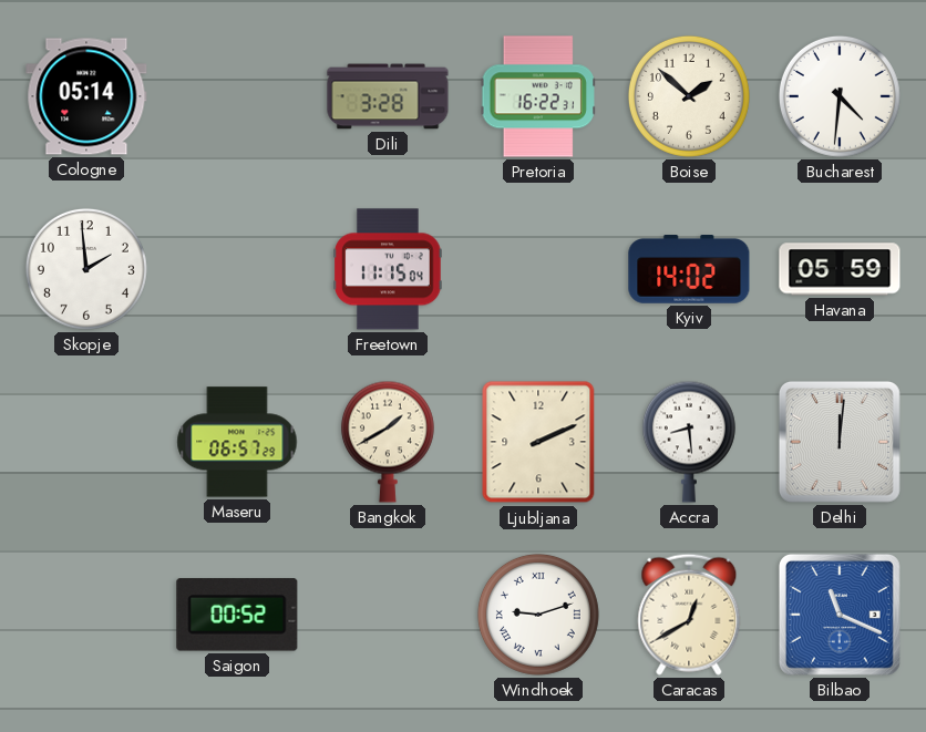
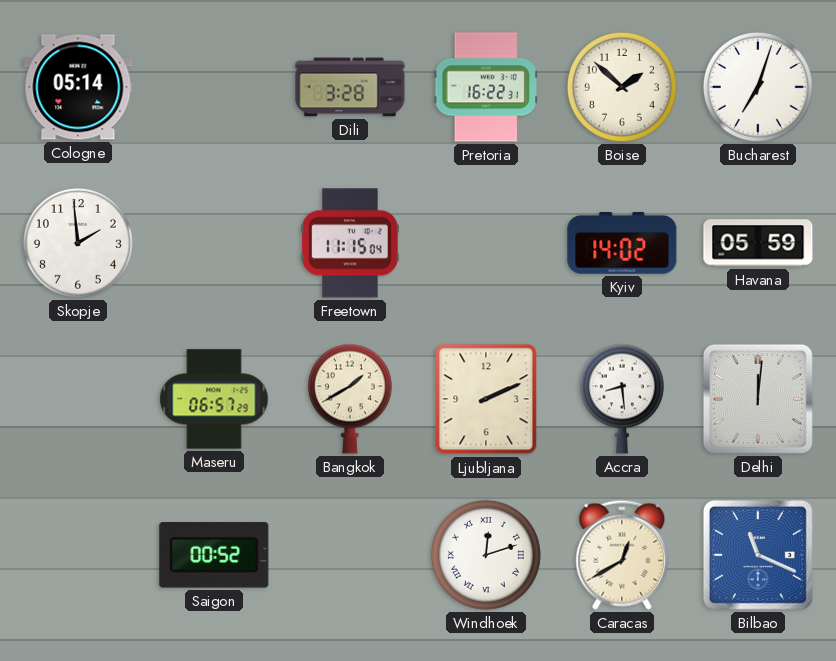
Bucharest: 4:31 -> 7:03
Windhoek: 9:12 -> 12:12
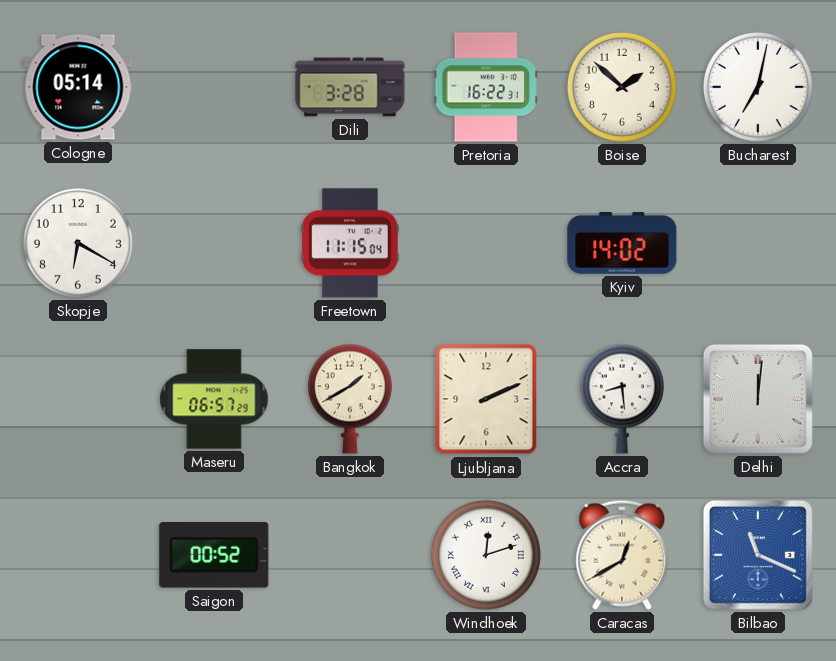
Bucharest: 7:03 -> 7:02
Skopje: 1:59 -> 6:20
Havana: 05:59 -> none
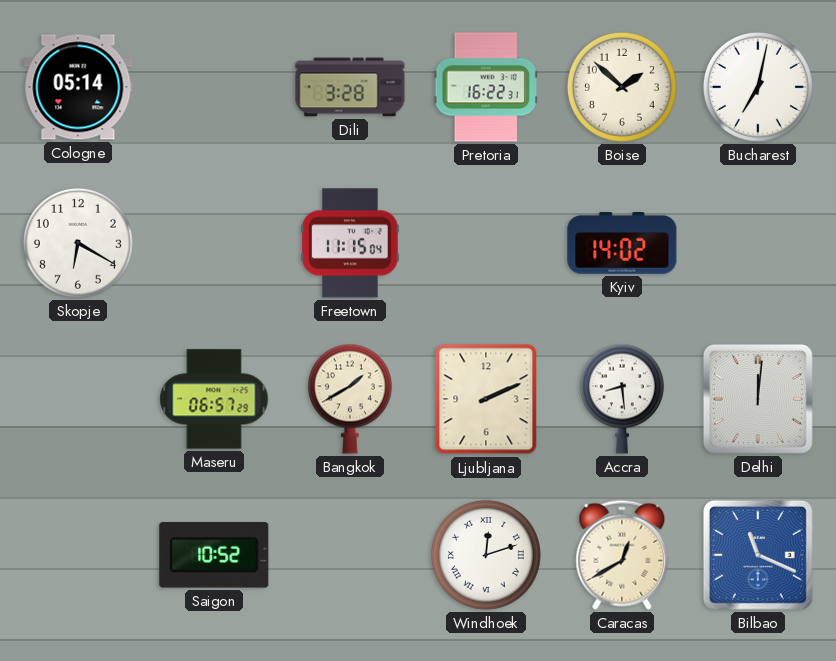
Saigon: 00:52 -> 10:52
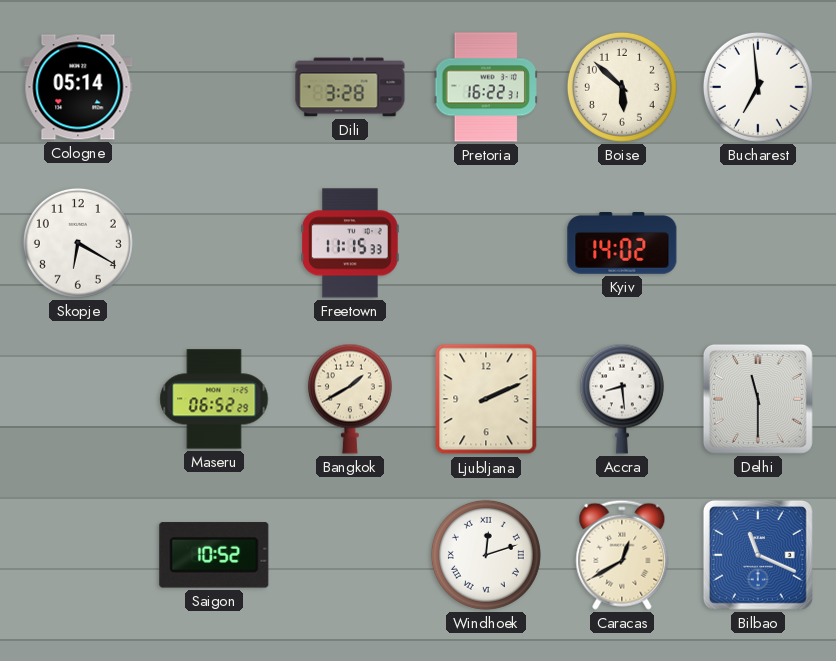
Boise: 1:52 -> 5:52
Bucharest: 7:02 -> 6:59
Freetown: 11:15:04 -> 11:15:33
Maseru: 06:57 -> 06:52
Delhi: 12:01 -> 11:30
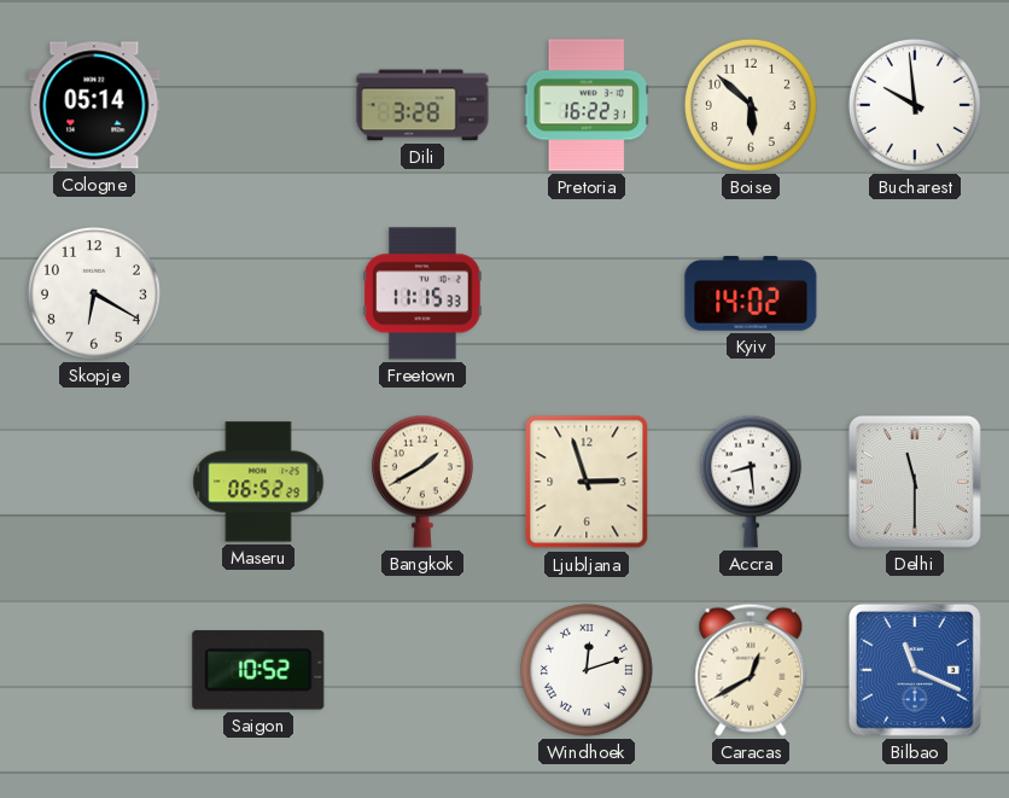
Bucharest: 6:59 -> 9:59
Ljubljana: 2:11 -> 2:57
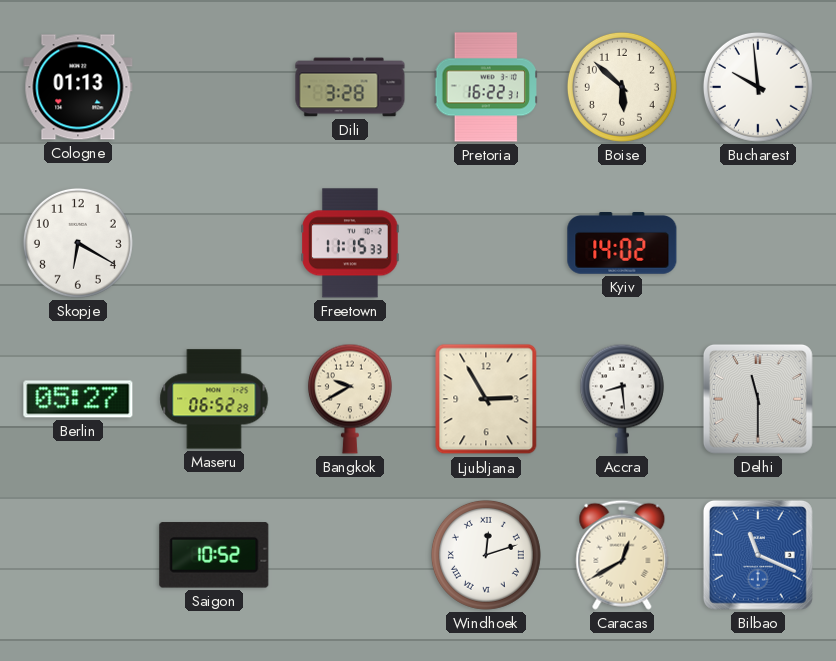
Cologne: 05:14 -> 01:13
Berlin: none -> 05:27
Bangkok: 1:40 -> 9:40
Ljubljana: 2:57 -> 2:55
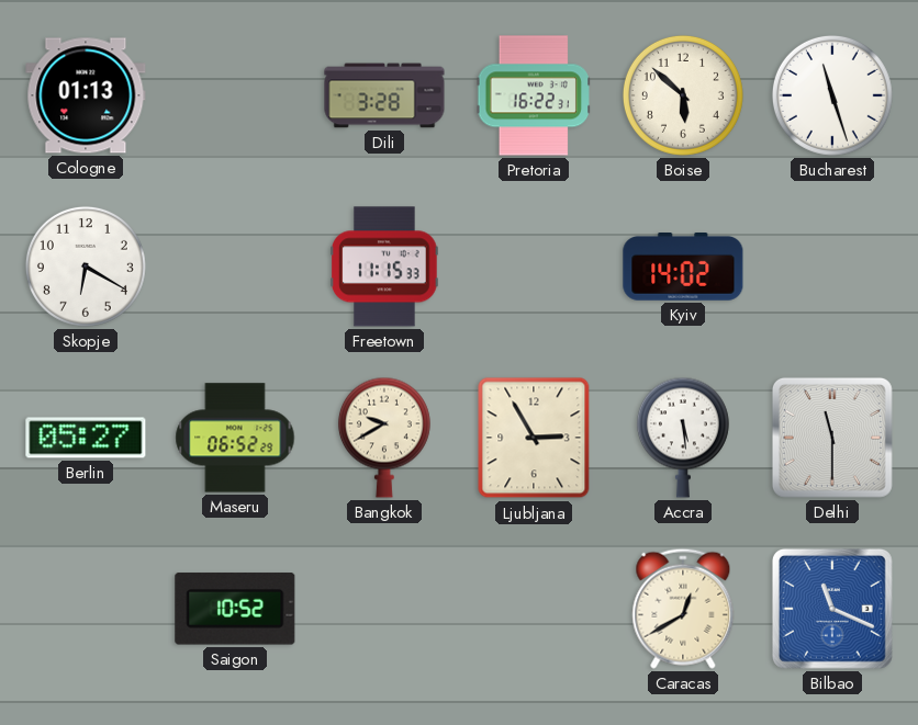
Bucharest: 9:59 -> 11:27
Accra: 8:29 -> 5:29
Windhoek: 12:12 -> none
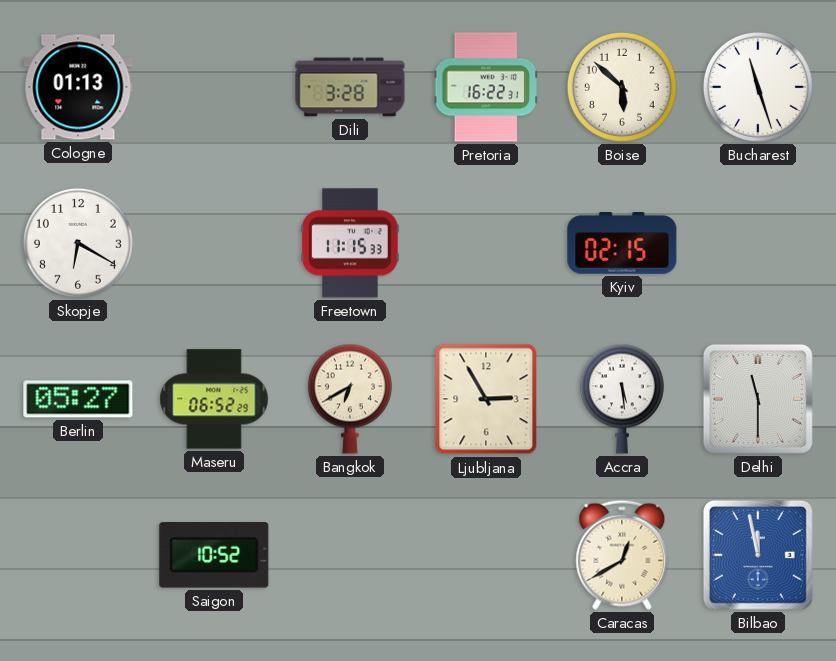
Kyiv: 14:02 -> 02:15
Bangkok: 9:40 -> 6:40
Bilbao: 11:19 -> 11:58
